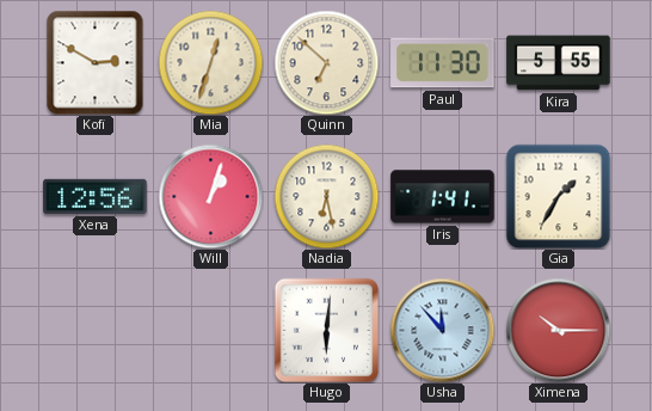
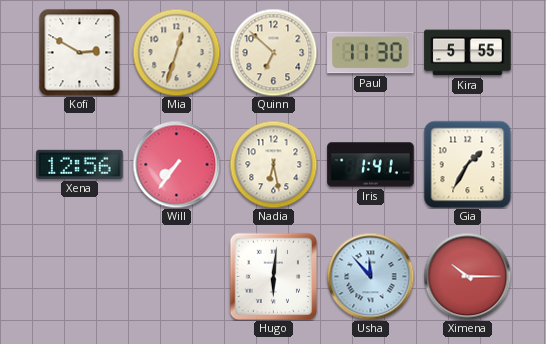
Will: 1:03 -> 7:36
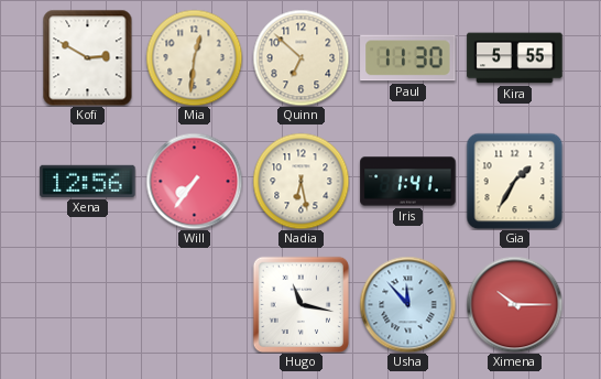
Mia: 12:33 -> 12:31
Hugo: 6:01 -> 11:17
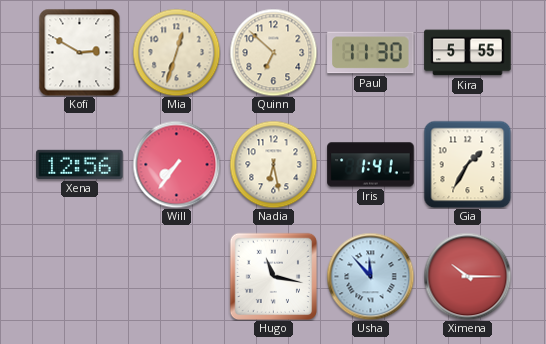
Mia: 12:31 -> 12:33
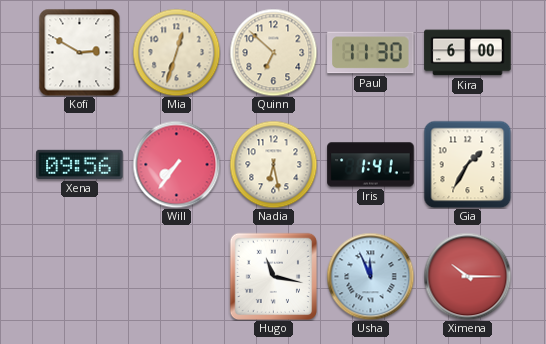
Kira: 5:55 -> 6:00
Xena: 12:56 -> 09:56
Usha: 11:53 -> 11:56
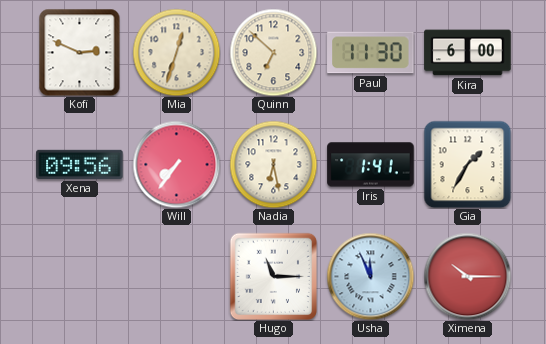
Kofi: 2:50 -> 2:49
Hugo: 11:17 -> 11:15
